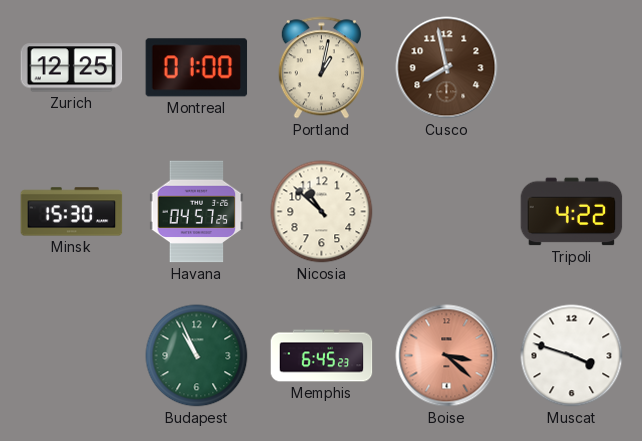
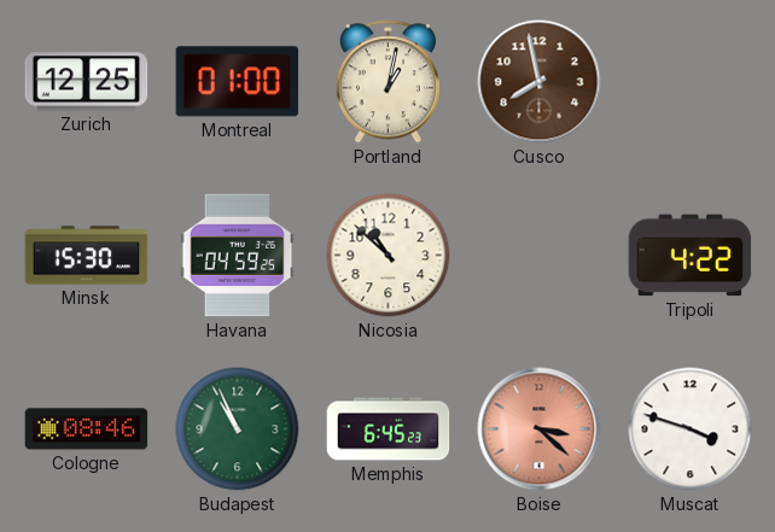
Havana: 04:57 -> 04:59
Cologne: none -> 08:46
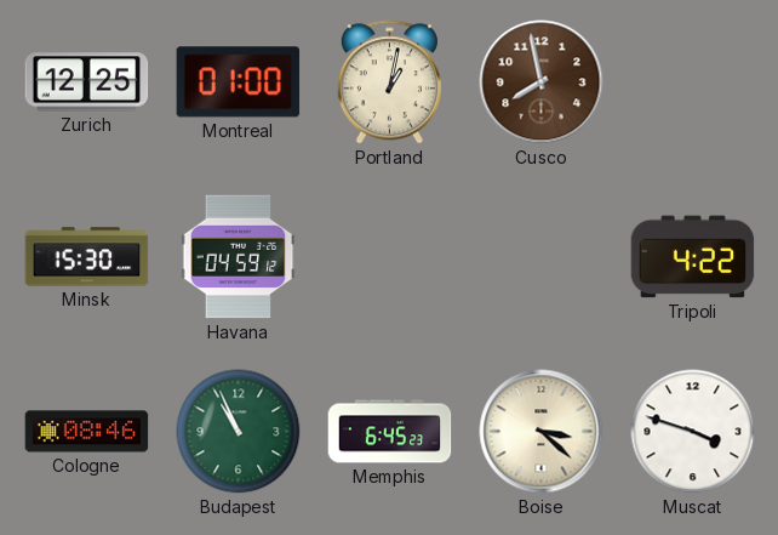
Havana: 04:59:25 -> 04:59:12
Nicosia: 10:52 -> none
Boise dial: salmon -> cream
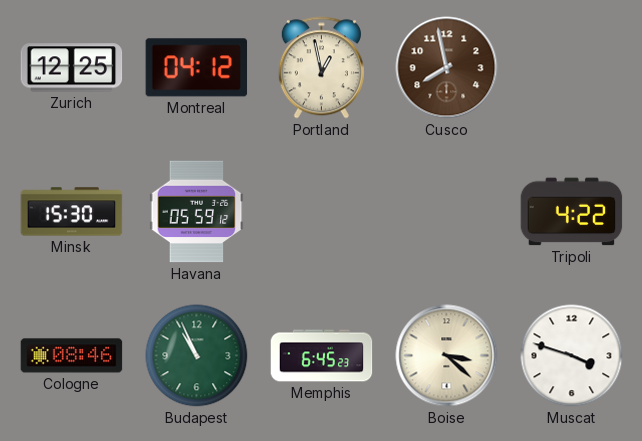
Montreal: 01:00 -> 04:12
Portland: 1:02 -> 12:58
Havana: 04:59 -> 05:59
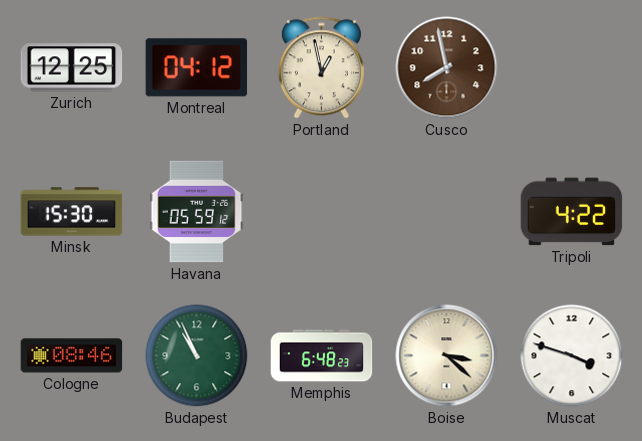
Memphis: 6:45 -> 6:48
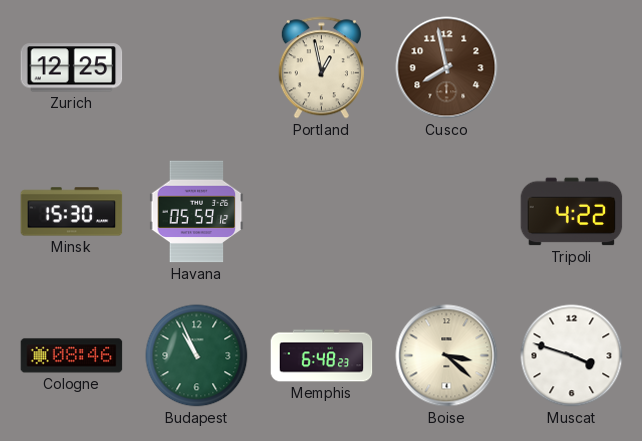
Montreal: 04:12 -> none
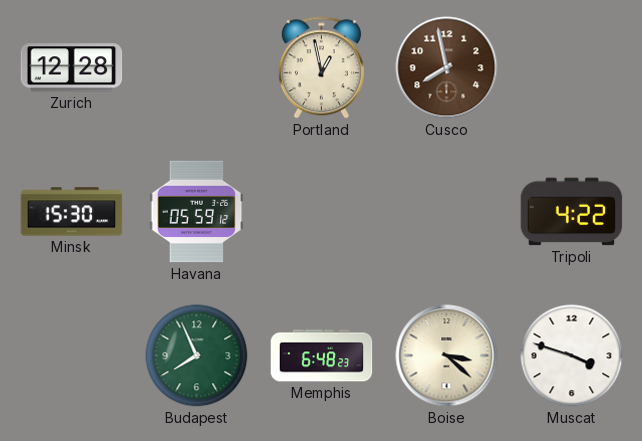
Zurich: 12:25 -> 12:28
Cologne: 08:46 -> none
Budapest: 10:56 -> 7:56
